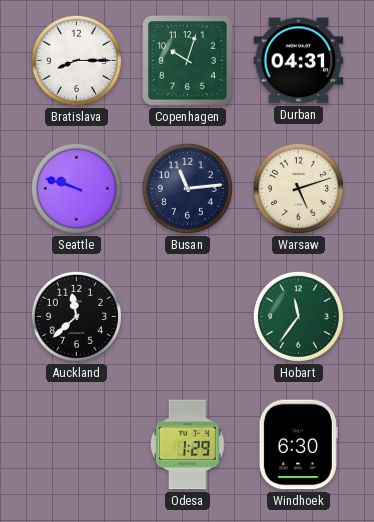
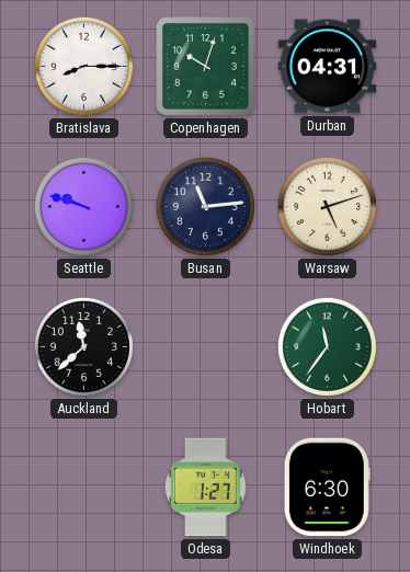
Odesa: 1:29 -> 1:27
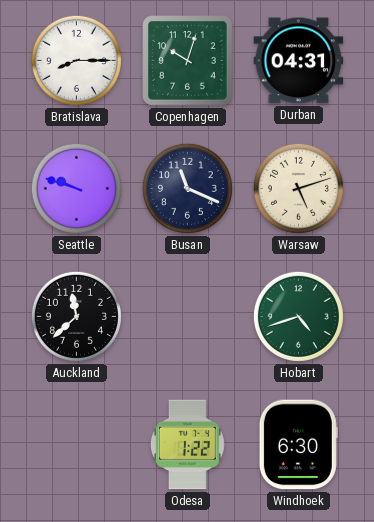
Busan: 11:14 -> 11:19
Hobart: 11:36 -> 4:42
Odesa: 1:27 -> 1:22
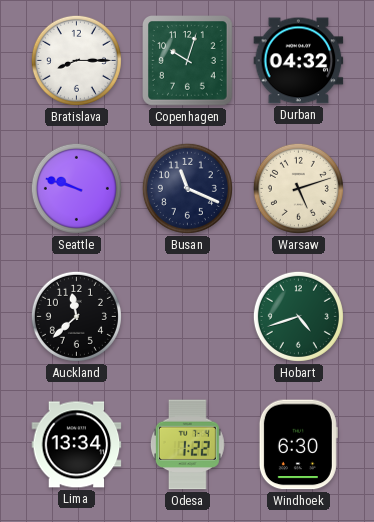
Durban: 04:31 -> 04:32
Lima: none -> 13:34
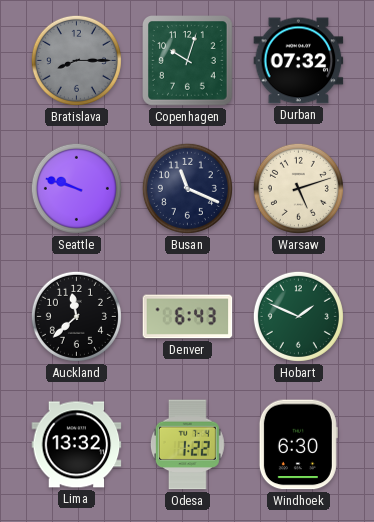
Bratislava dial: white -> grey
Durban: 04:32 -> 07:32
Denver: none -> 6:43
Hobart: 4:42 -> 1:49
Lima: 13:34 -> 13:32
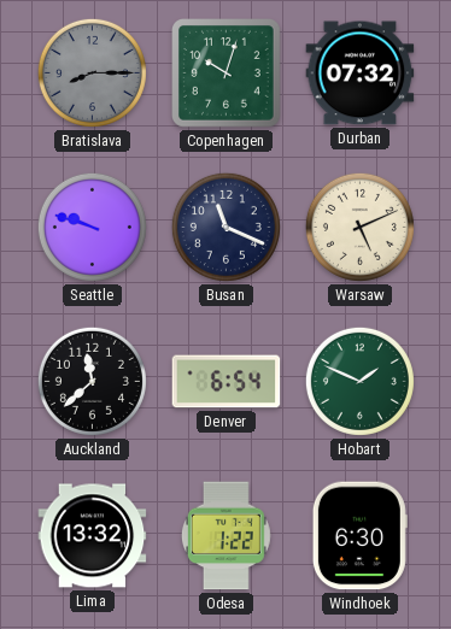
Warsaw: 5:12 -> 5:11
Denver: 6:43 -> 6:54
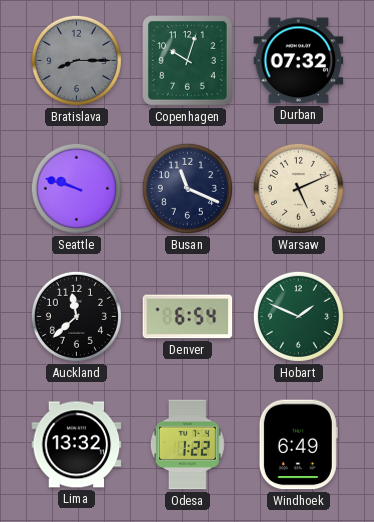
Windhoek: 6:30 -> 6:49
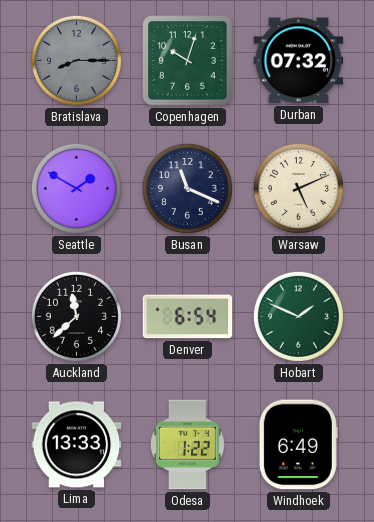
Seattle: 9:48 -> 1:50
Lima: 13:32 -> 13:33
